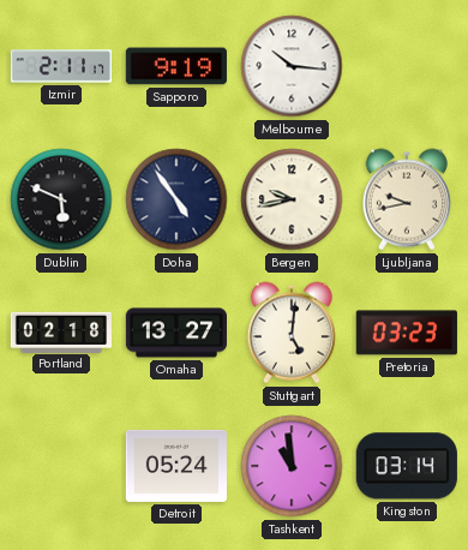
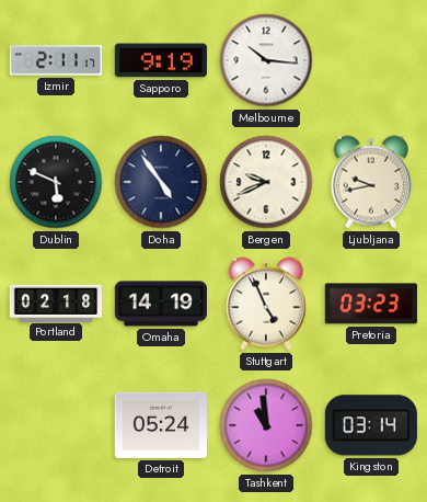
Bergen: 9:43 -> 9:41
Omaha: 13:27 -> 14:19
Stuttgart: 5:01 -> 4:56
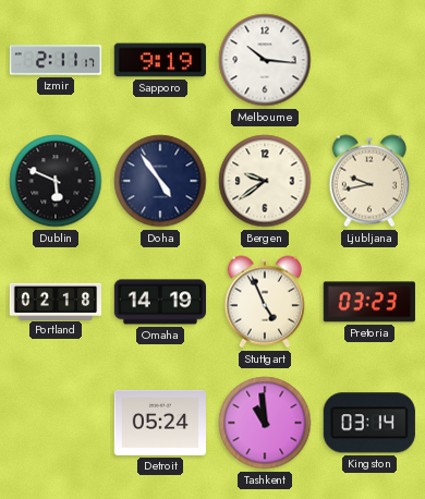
Bergen: 9:41 -> 9:39
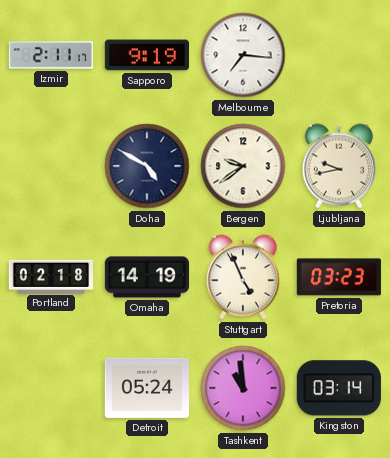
Melbourne: 10:16 -> 7:16
Dublin: 5:49 -> none
Doha: 4:54 -> 4:50
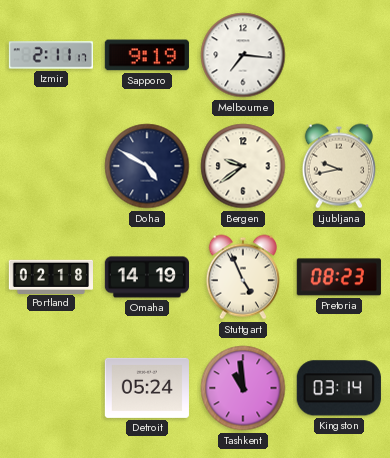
Pretoria: 03:23 -> 08:23
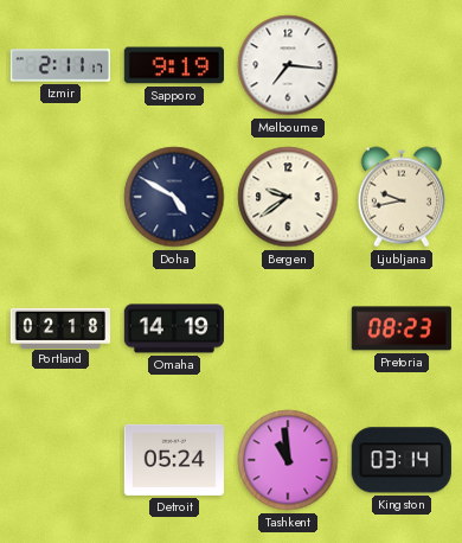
Stuttgart: 4:56 -> none
